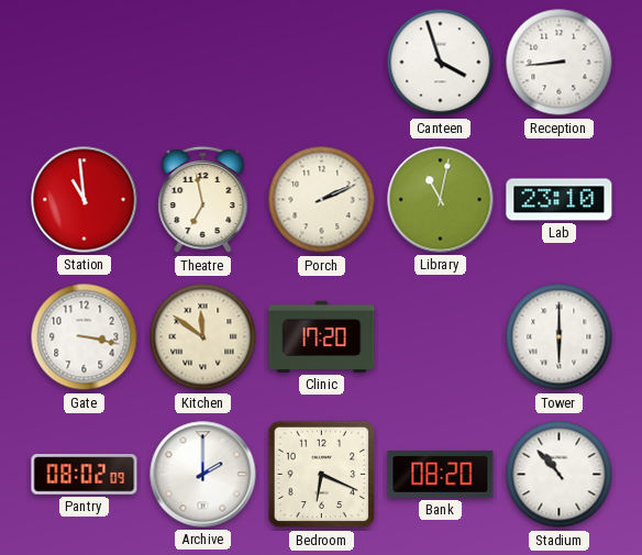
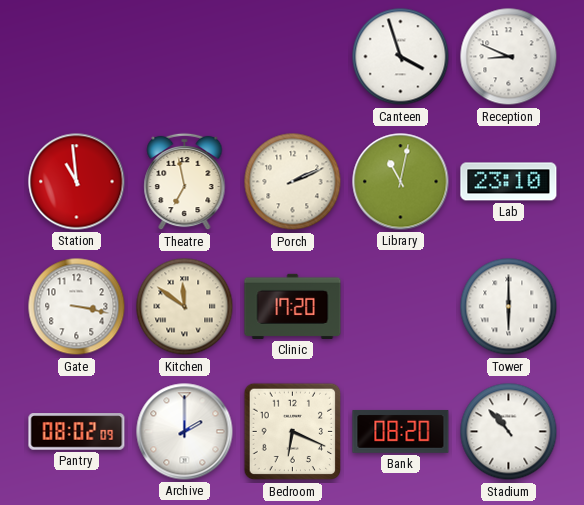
Reception: 8:44 -> 8:49
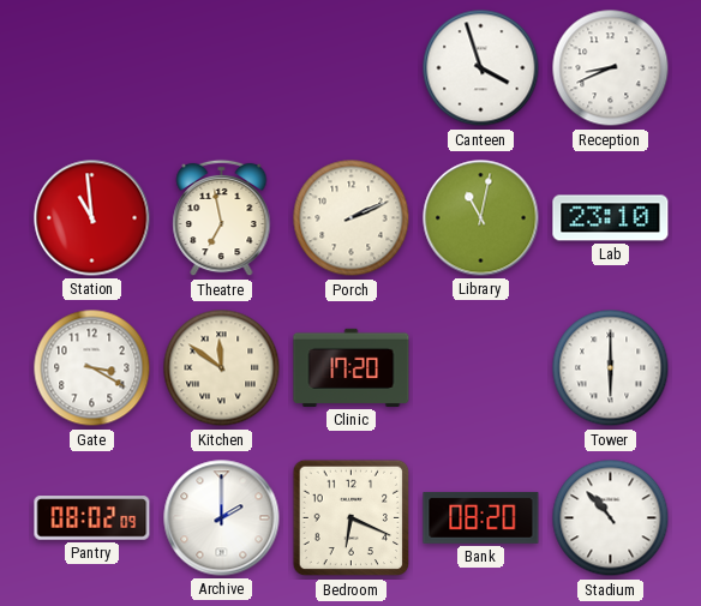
Reception: 8:49 -> 8:41
Gate: 3:17 -> 3:20
